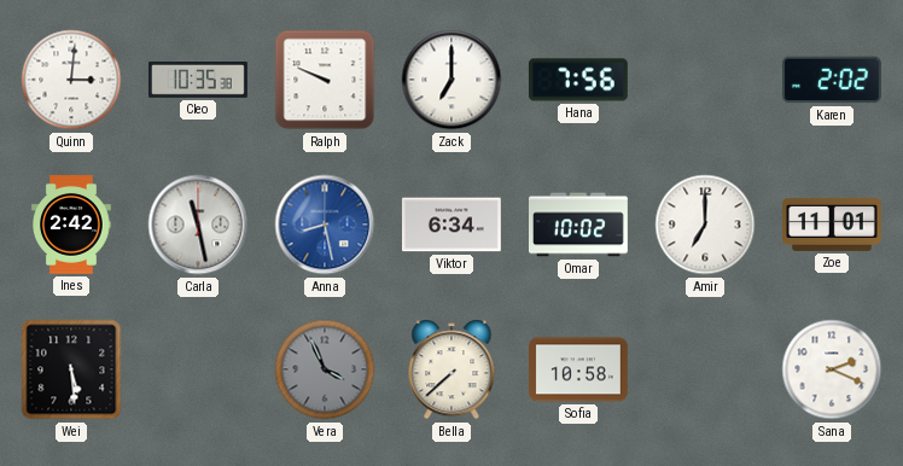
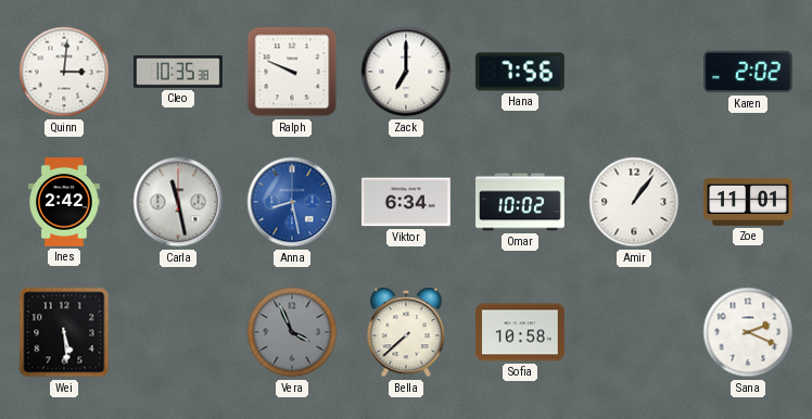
Amir: 7:00 -> 1:06
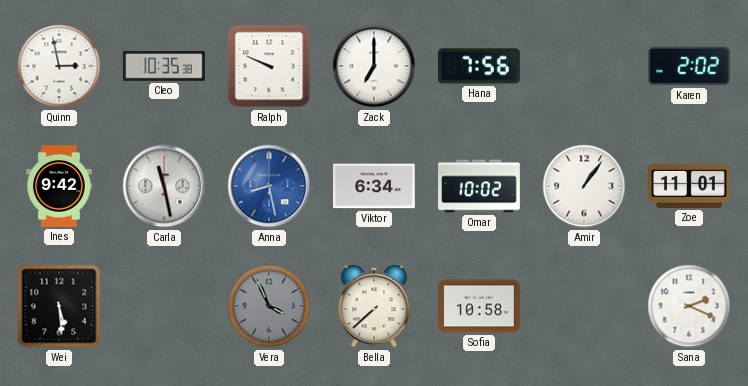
Quinn: 3:01 -> 2:58
Ines: 2:42 -> 9:42
